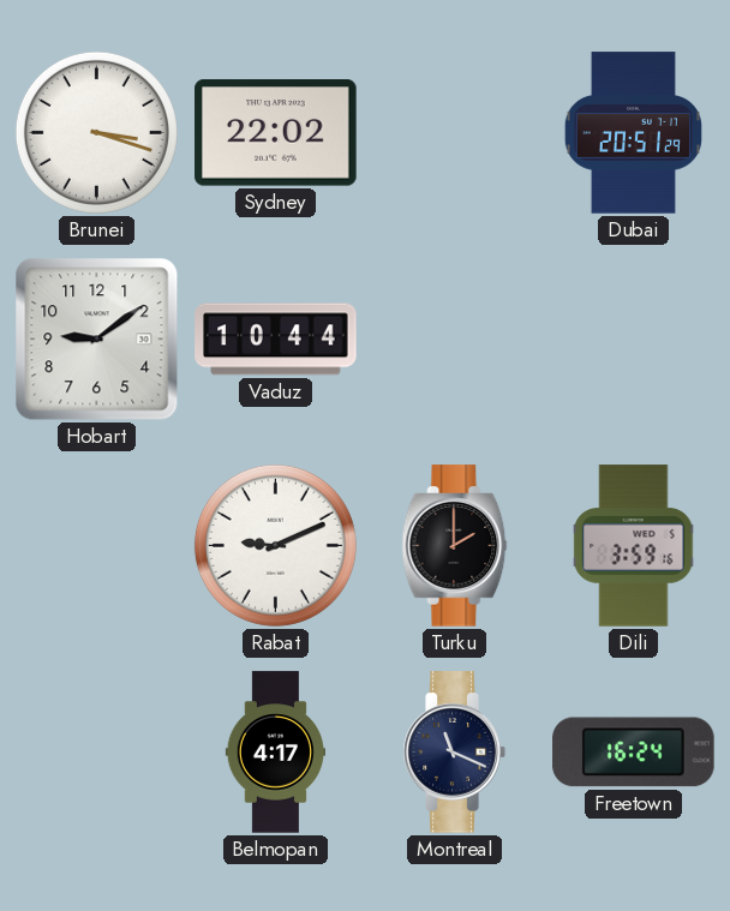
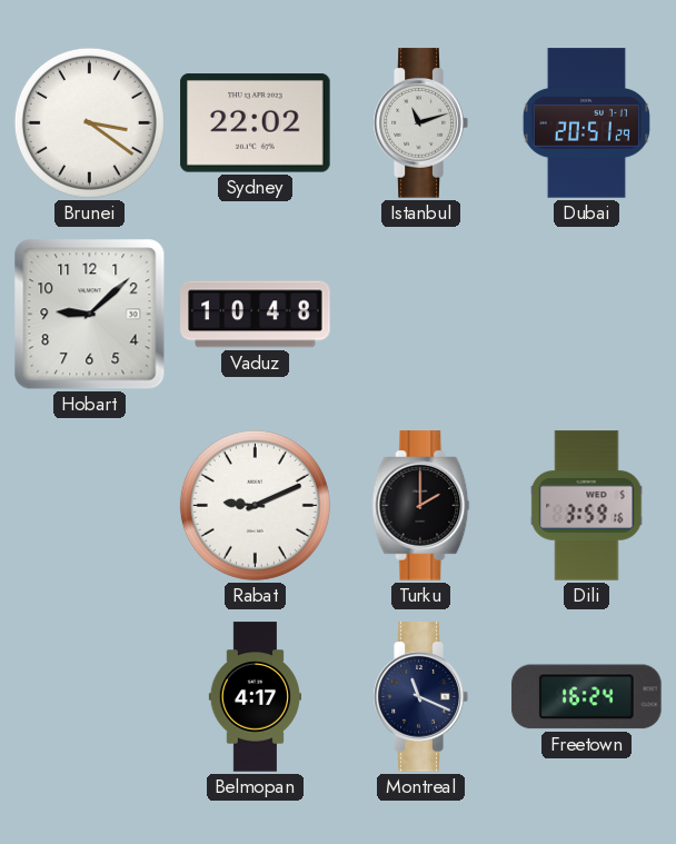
Brunei: 3:18 -> 3:21
Istanbul: none -> 11:12
Hobart: 9:09 -> 9:08
Vaduz: 10:44 -> 10:48
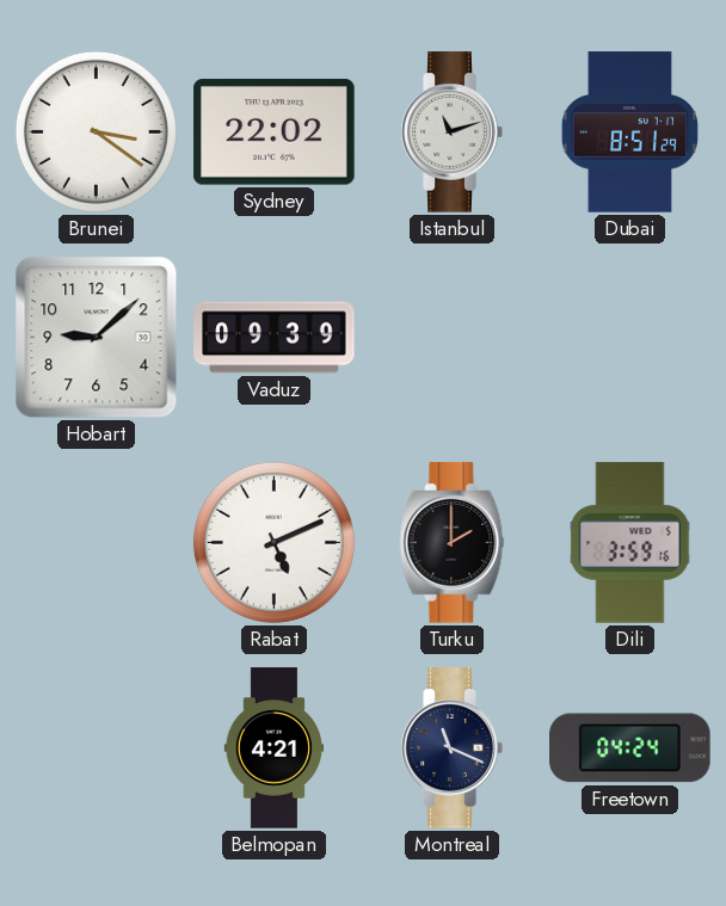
Dubai: 20:51 -> 8:51
Vaduz: 10:48 -> 09:39
Rabat: 9:11 -> 5:11
Belmopan: 4:17 -> 4:21
Freetown: 16:24 -> 04:24
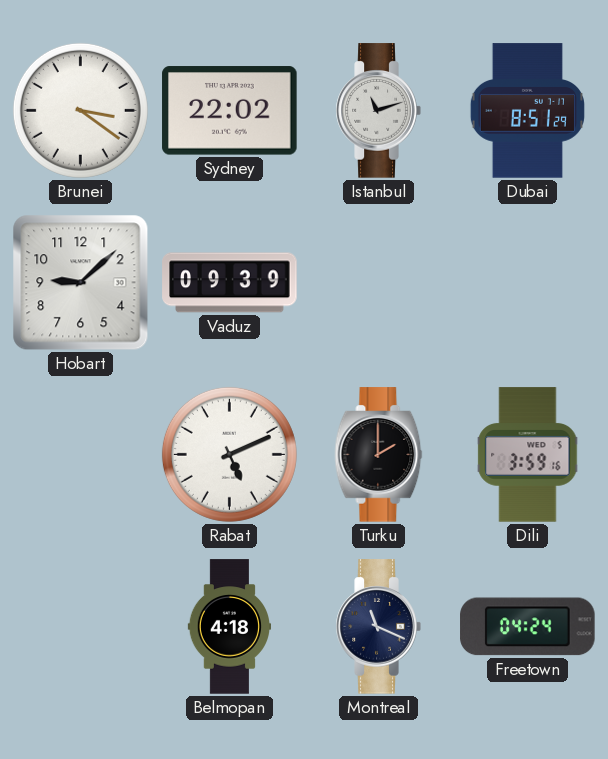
Belmopan: 4:21 -> 4:18
